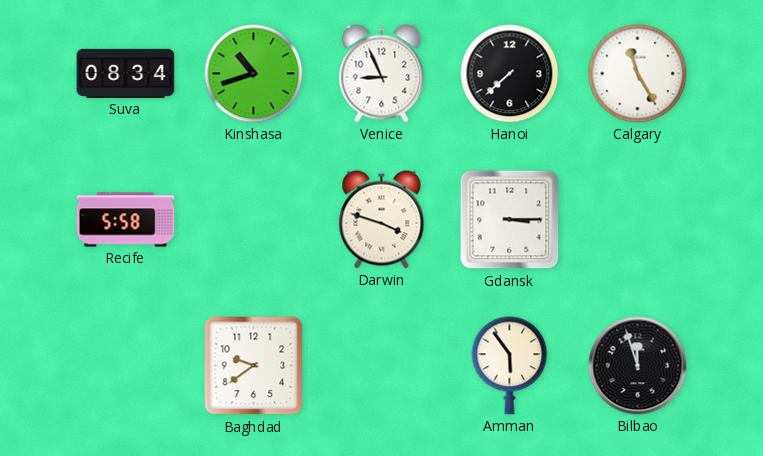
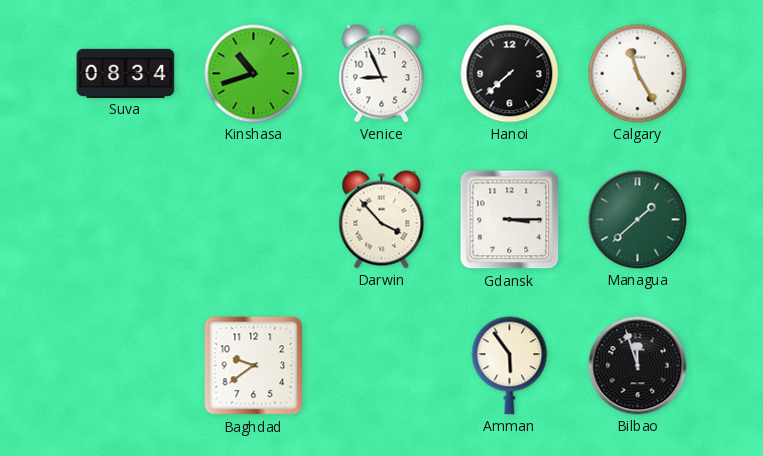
Recife: 5:58 -> none
Darwin: 3:48 -> 3:53
Managua: none -> 1:38
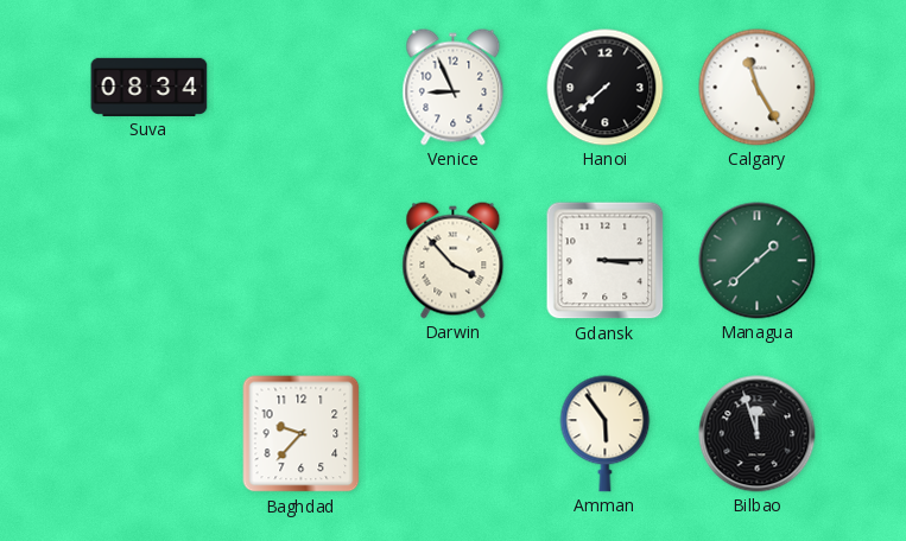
Kinshasa: 10:42 -> none
Baghdad: 9:39 -> 9:37
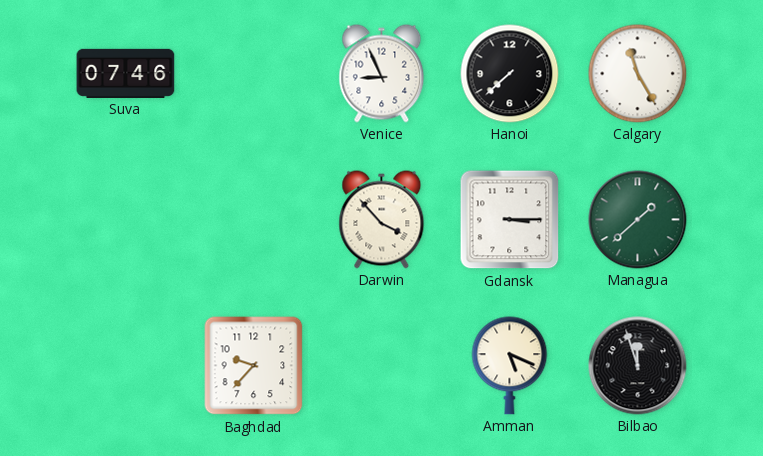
Suva: 08:34 -> 07:46
Amman: 5:54 -> 5:19
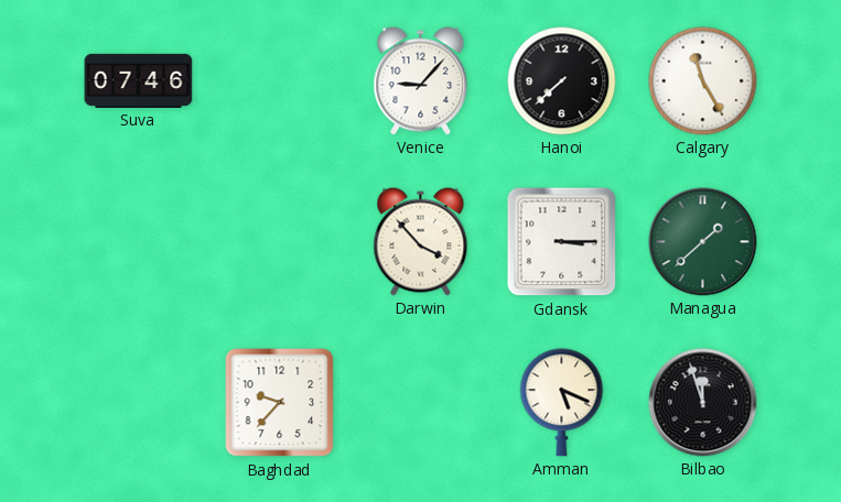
Venice: 8:56 -> 9:07
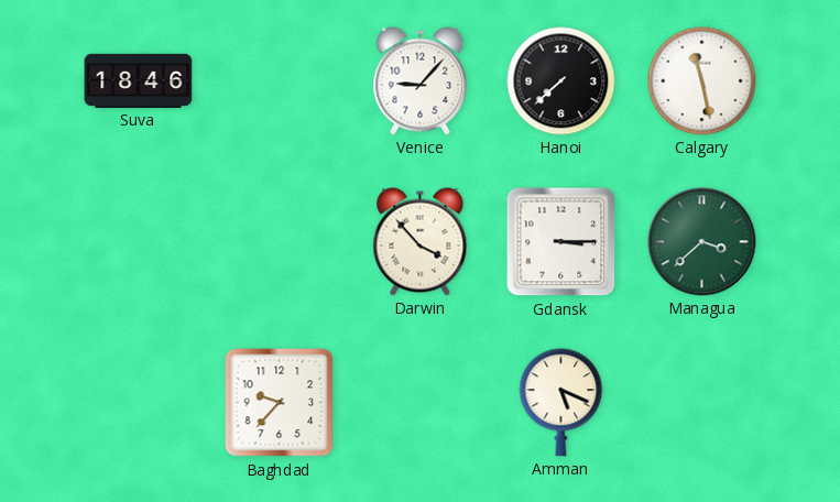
Suva: 07:46 -> 18:46
Calgary: 11:25 -> 11:28
Managua: 1:38 -> 3:38
Bilbao: 11:57 -> none
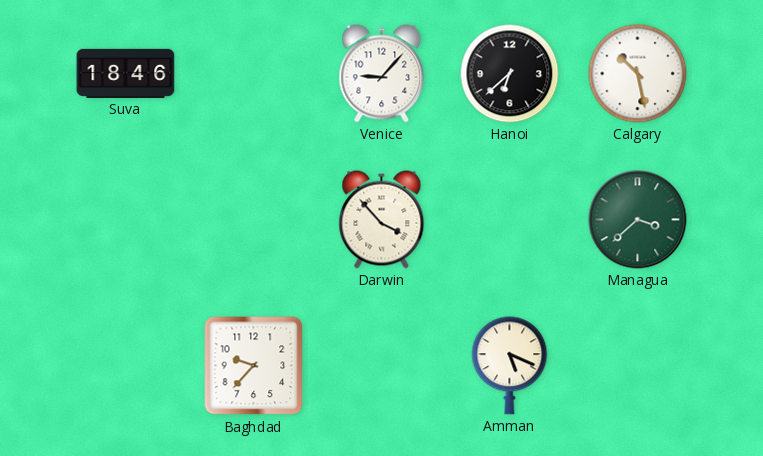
Hanoi: 7:38 -> 6:38
Calgary: 11:28 -> 10:28
Gdansk: 3:15 -> none
